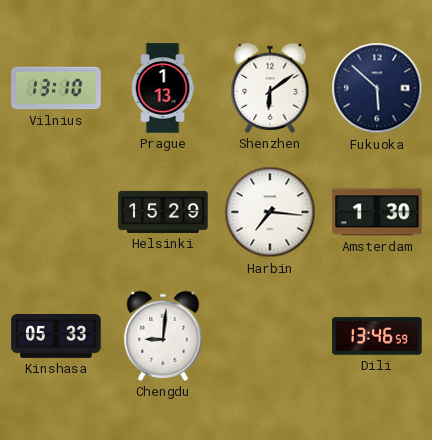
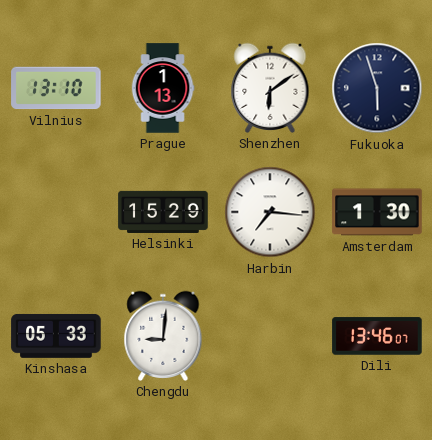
Fukuoka: 5:52 -> 5:57
Dili: 13:46:59 -> 13:46:07
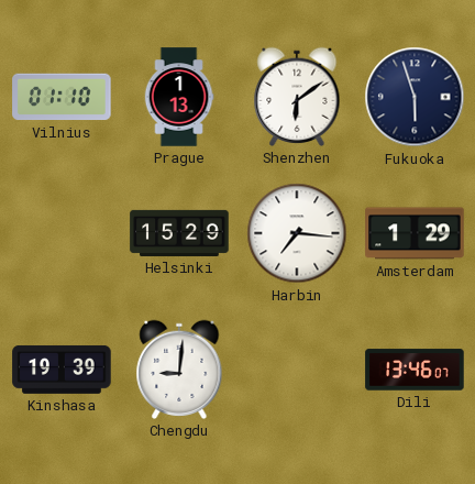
Vilnius: 13:10 -> 01:10
Amsterdam: 1:30 -> 1:29
Kinshasa: 05:33 -> 19:39
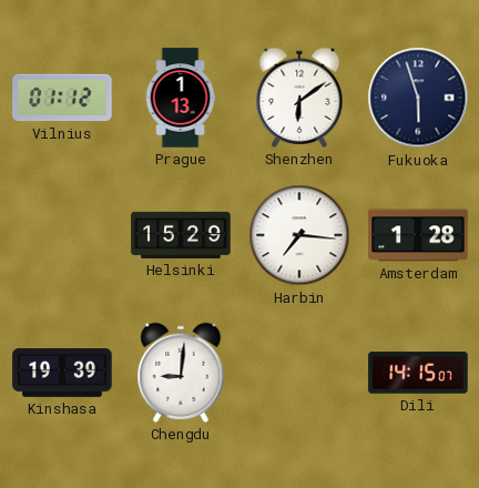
Vilnius: 01:10 -> 01:12
Amsterdam: 1:29 -> 1:28
Dili: 13:46 -> 14:15
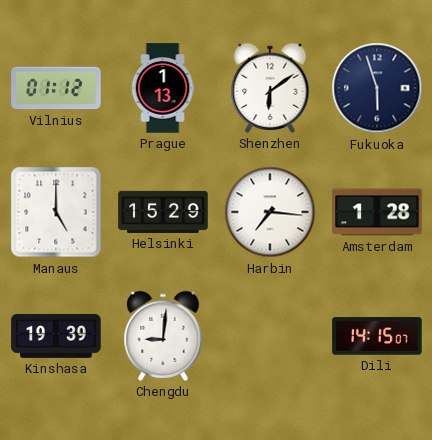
Manaus: none -> 5:00
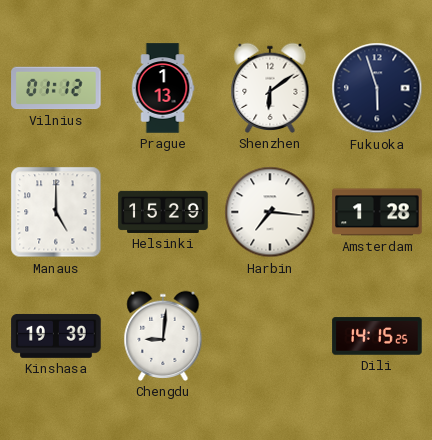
Dili: 14:15:07 -> 14:15:25
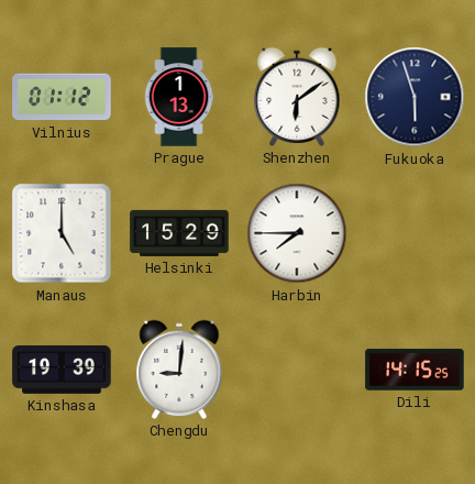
Harbin: 7:16 -> 7:45
Amsterdam: 1:28 -> none
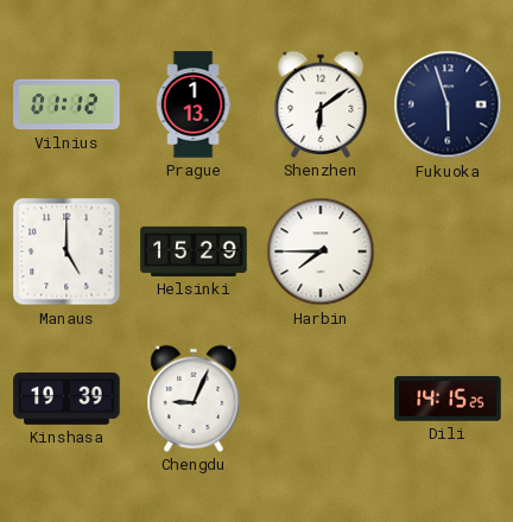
Chengdu: 9:01 -> 9:04
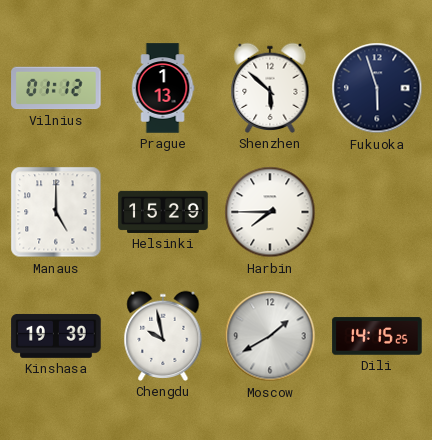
Shenzhen: 6:09 -> 5:52
Chengdu: 9:04 -> 9:58
Moscow: none -> 1:40
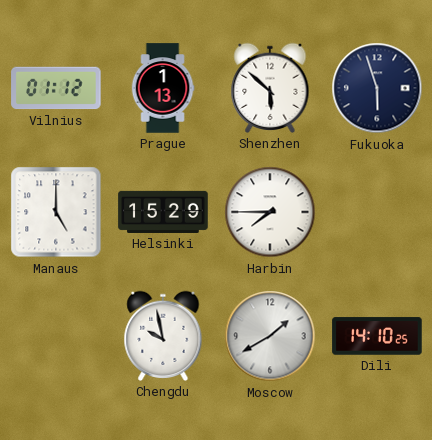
Kinshasa: 19:39 -> none
Dili: 14:15 -> 14:10
